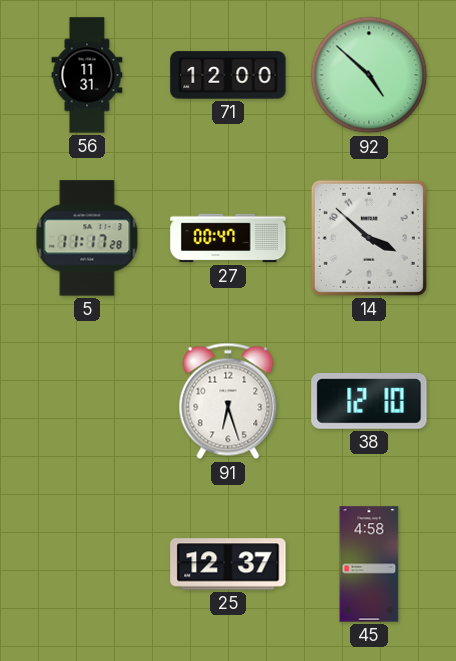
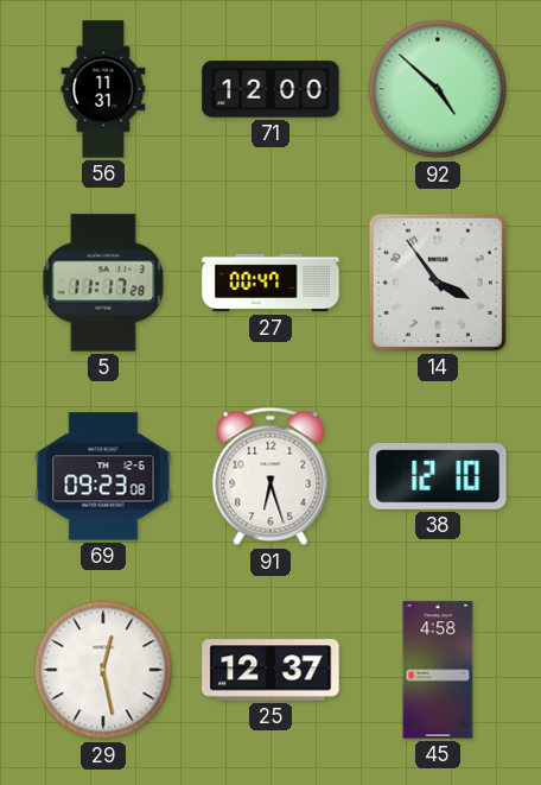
14: 3:52 -> 3:54
69: none -> 09:23
29: none -> 12:28
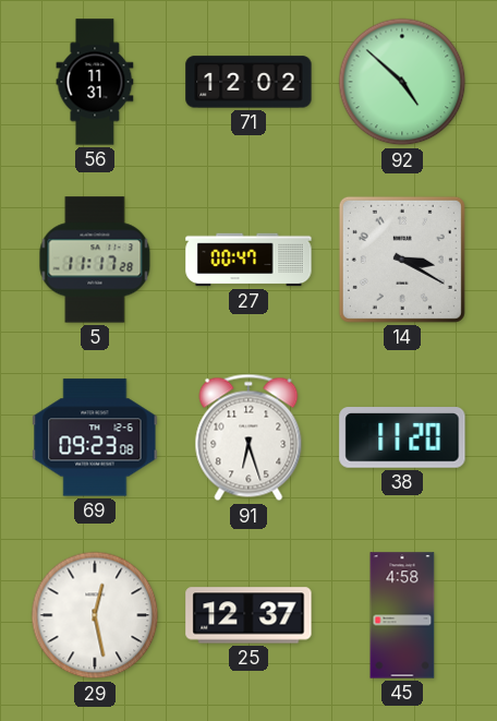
71: 12:00 -> 12:02
14: 3:54 -> 3:20
38: 12:10 -> 11:20
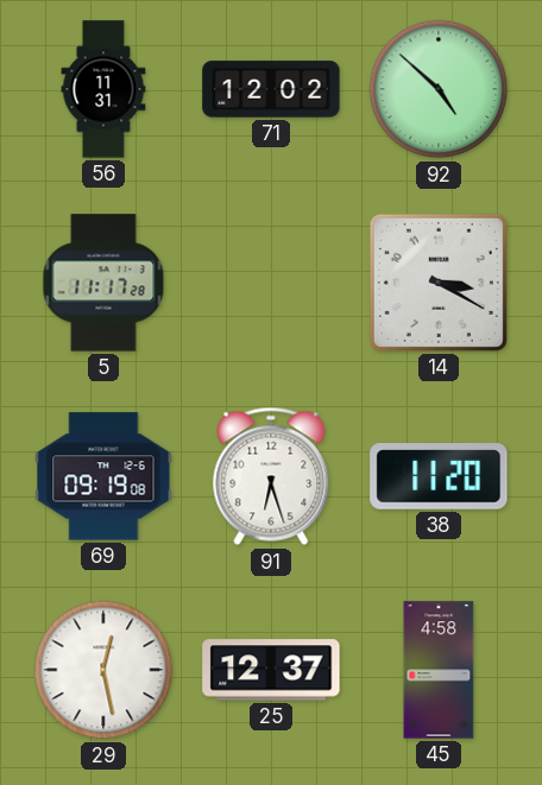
27: 00:47 -> none
69: 09:23 -> 09:19
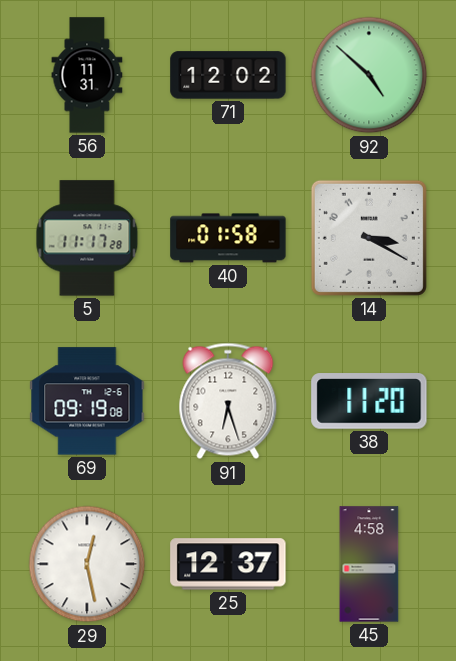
40: none -> 01:58
